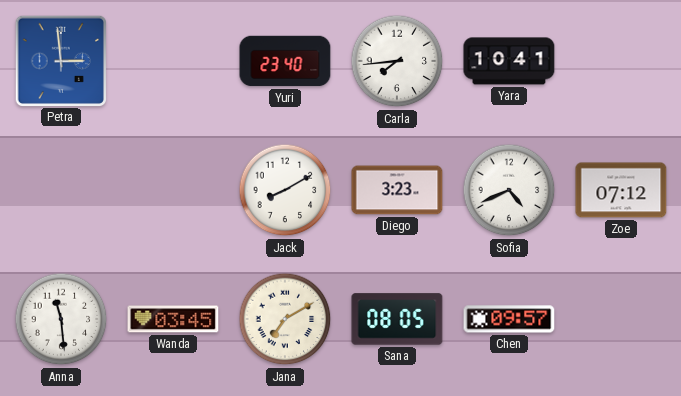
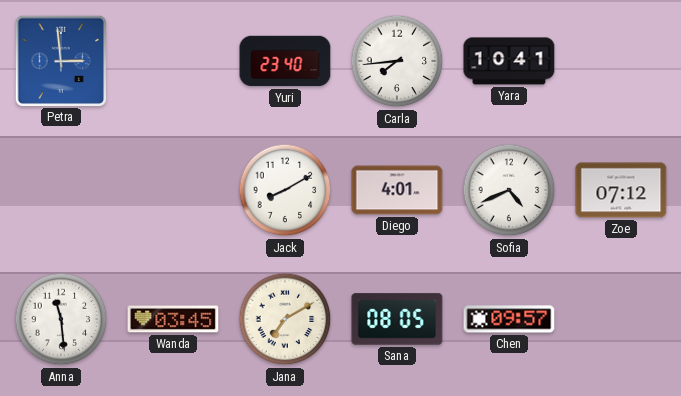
Diego: 3:23 -> 4:01
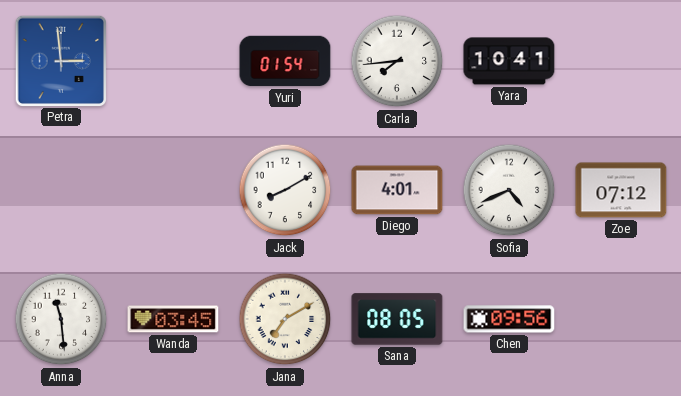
Yuri: 23:40 -> 01:54
Chen: 09:57 -> 09:56
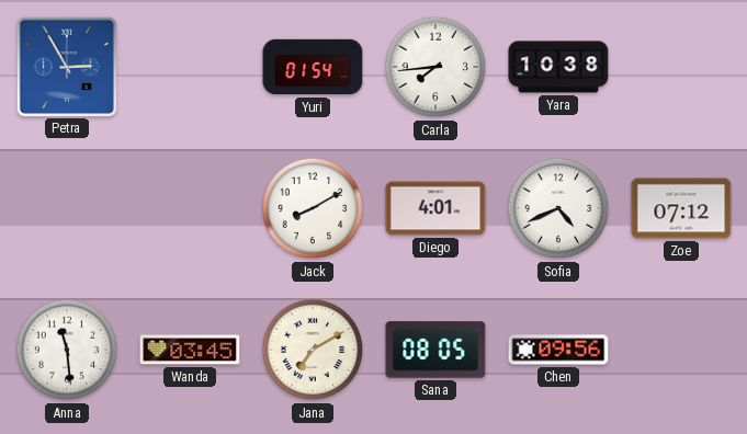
Petra: 2:59 -> 2:55
Yara: 10:41 -> 10:38
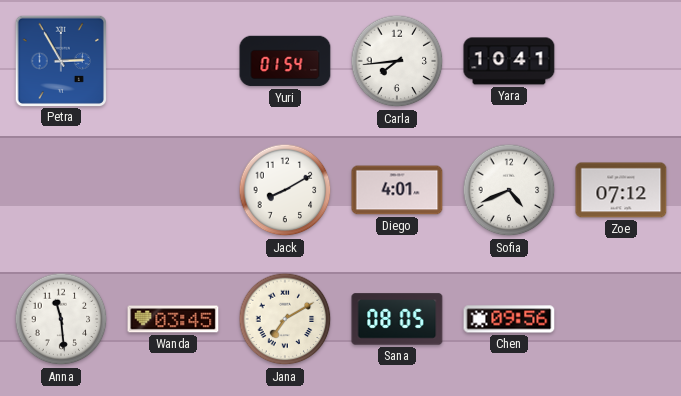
Yara: 10:38 -> 10:41
